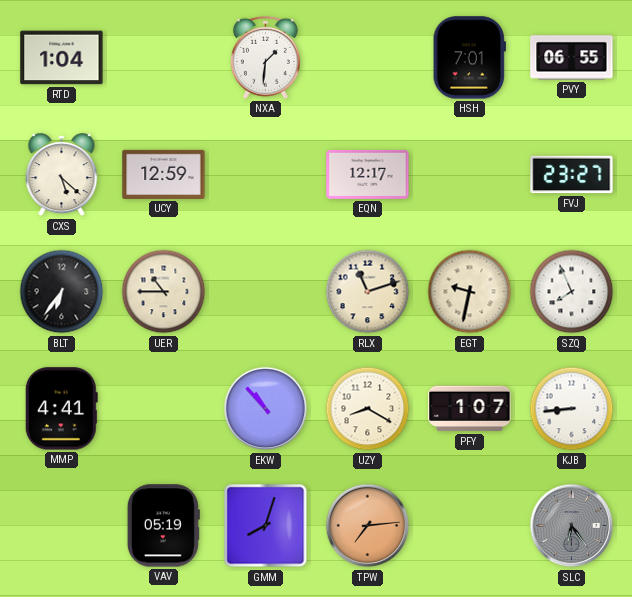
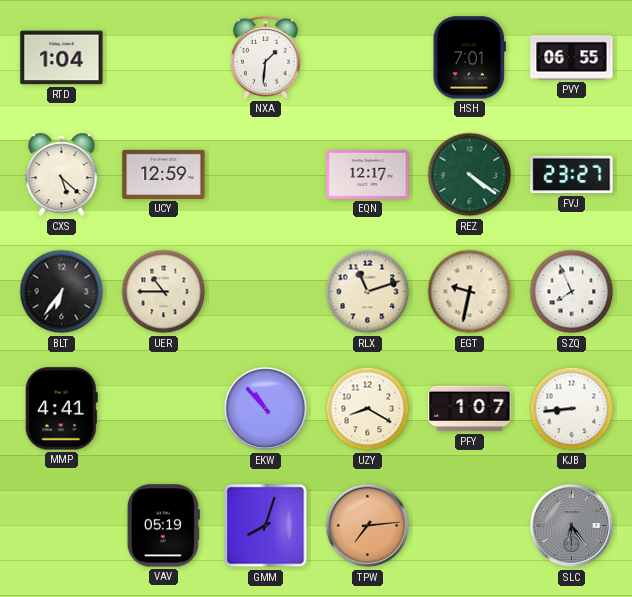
REZ: none -> 4:21
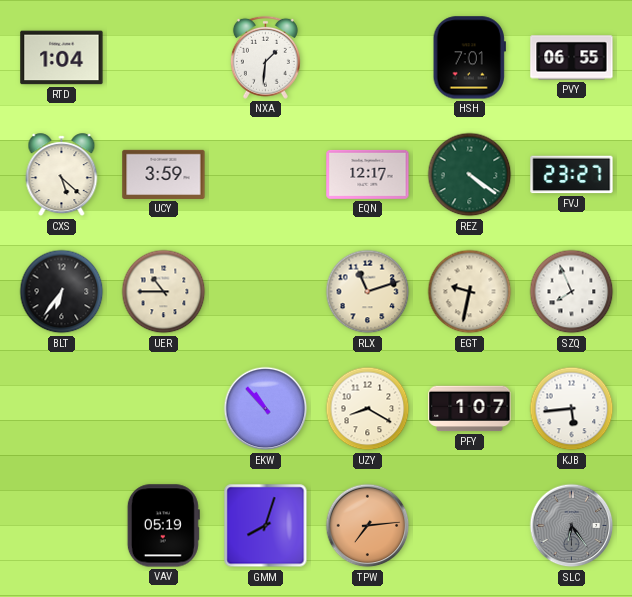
UCY: 12:59 -> 3:59
MMP: 4:41 -> none
KJB: 8:44 -> 5:44
